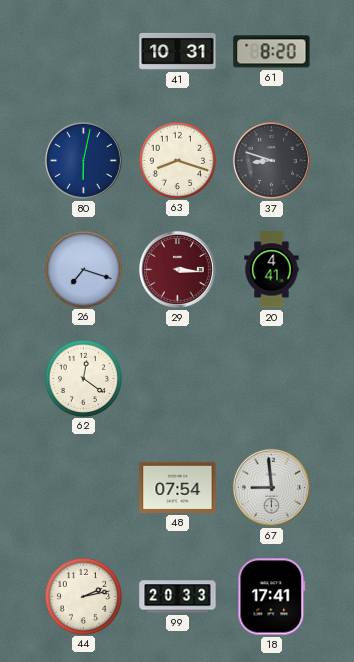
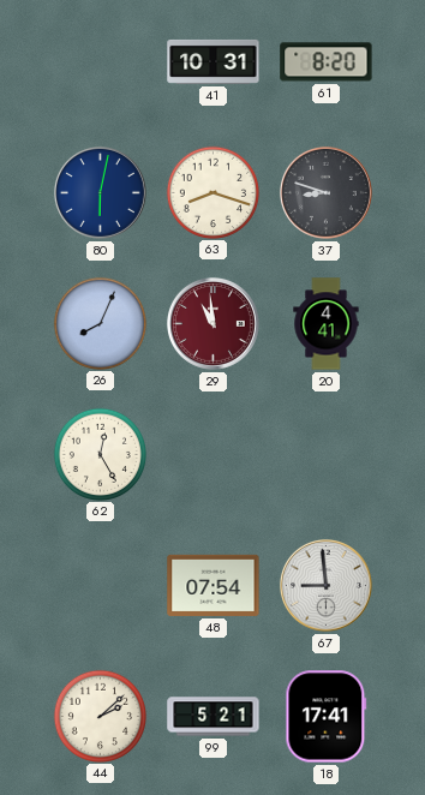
26: 7:18 -> 8:04
29: 3:16 -> 10:59
62: 12:21 -> 12:25
44: 2:13 -> 2:08
99: 20:33 -> 5:21
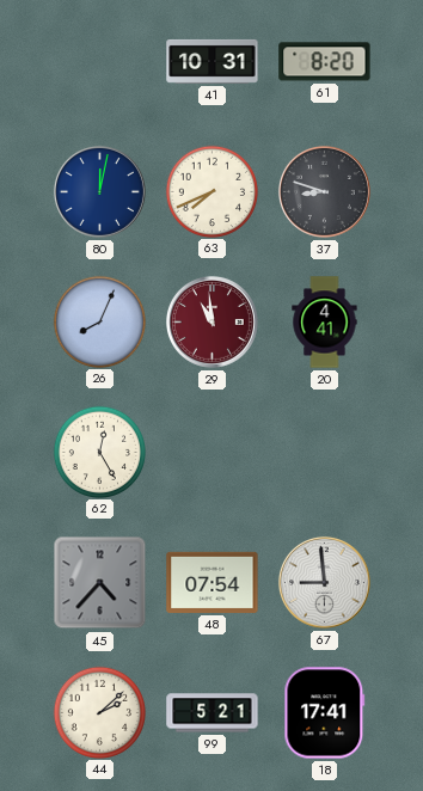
80: 6:02 -> 12:02
63: 8:18 -> 7:41
45: none -> 4:37
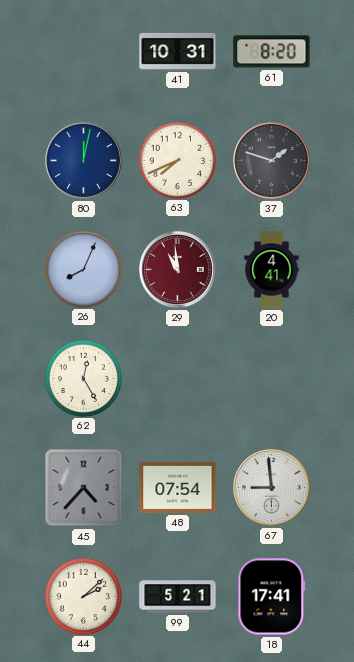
37: 8:48 -> 1:48
